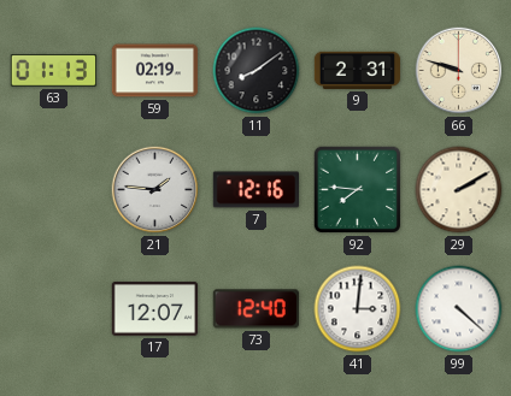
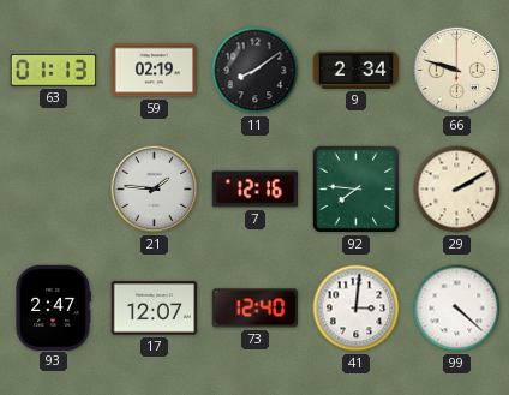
9: 2:31 -> 2:34
93: none -> 2:47
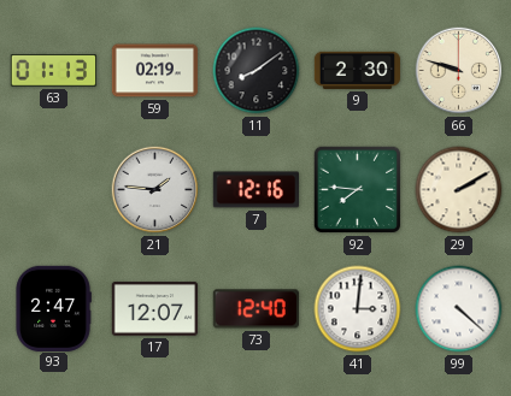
9: 2:34 -> 2:30
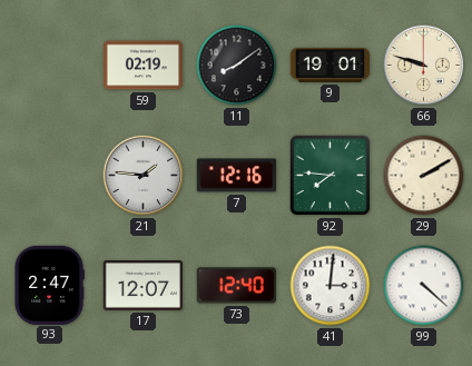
63: 01:13 -> none
9: 2:30 -> 19:01
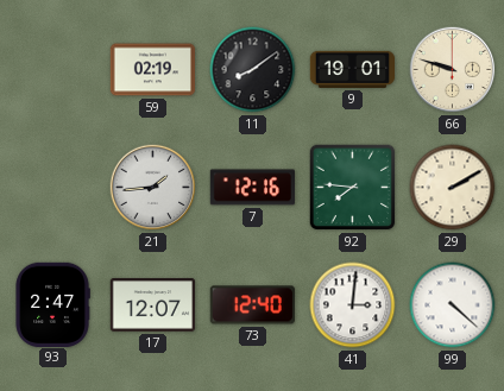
21: 1:46 -> 1:44
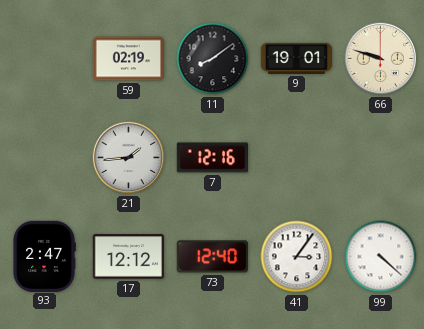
92: 7:46 -> none
29: 2:10 -> none
17: 12:07 -> 12:12
41: 3:01 -> 3:06
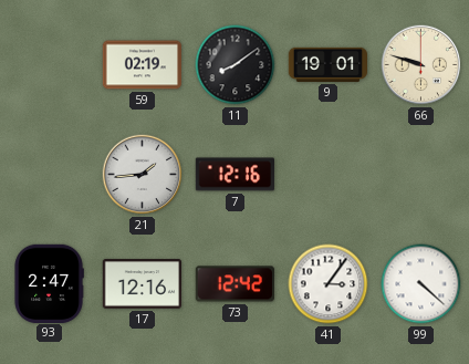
17: 12:12 -> 12:16
73: 12:40 -> 12:42
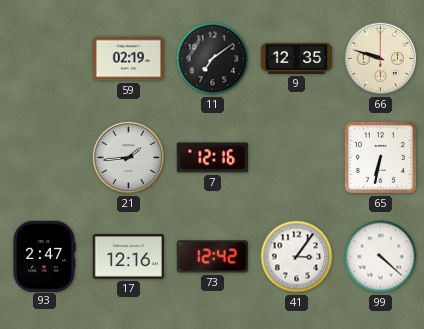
11: 8:09 -> 7:09
9: 19:01 -> 12:35
65: none -> 6:32
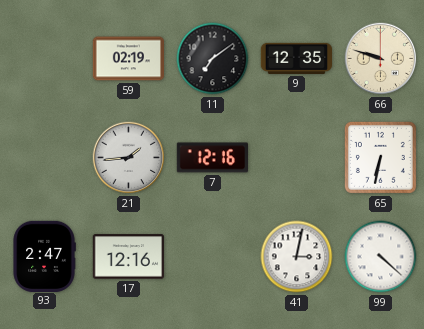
73: 12:42 -> none
41: 3:06 -> 3:02
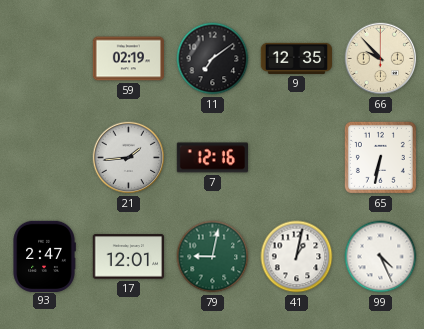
66: 9:48 -> 9:53
17: 12:16 -> 12:01
79: none -> 9:02
41: 3:02 -> 1:02
99: 4:22 -> 4:26
